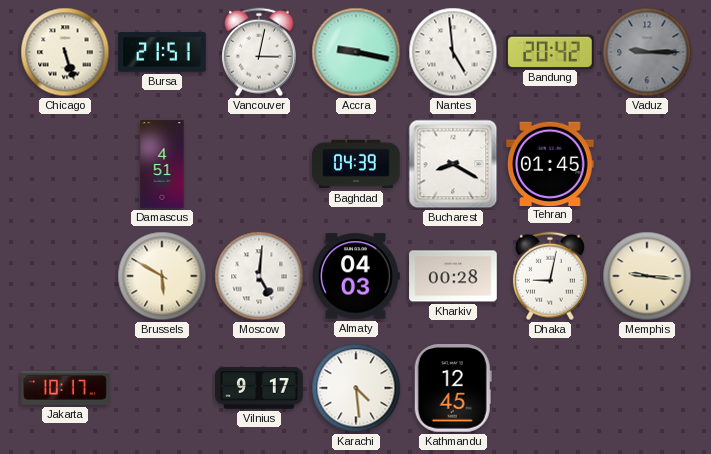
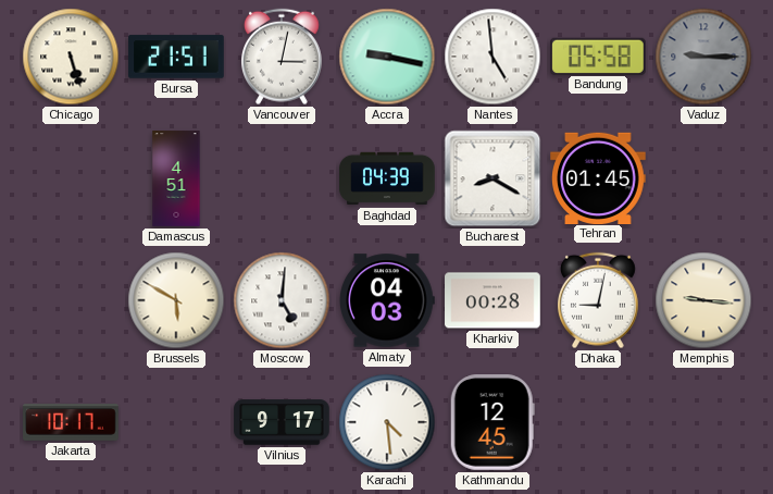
Bandung: 20:42 -> 05:58
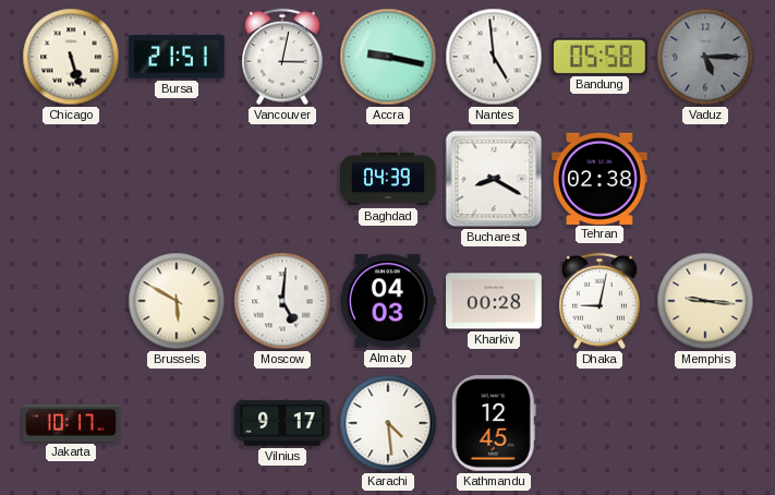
Vaduz: 9:15 -> 5:15
Damascus: 4:51 -> none
Tehran: 01:45 -> 02:38
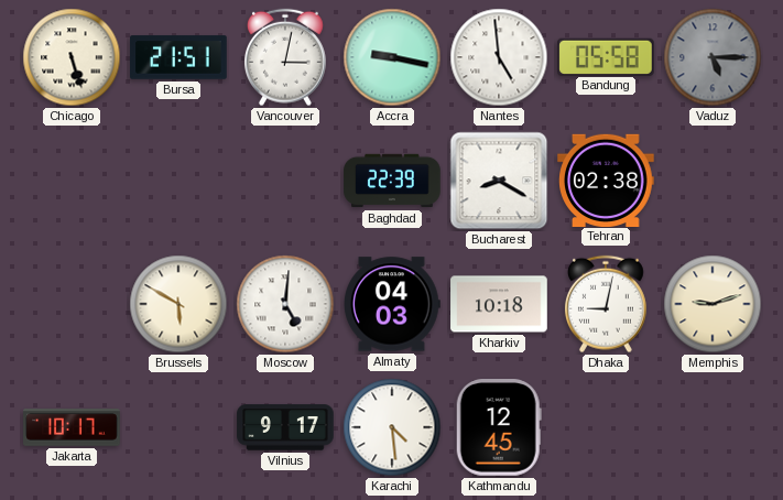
Baghdad: 04:39 -> 22:39
Kharkiv: 00:28 -> 10:18
Memphis: 9:16 -> 9:12
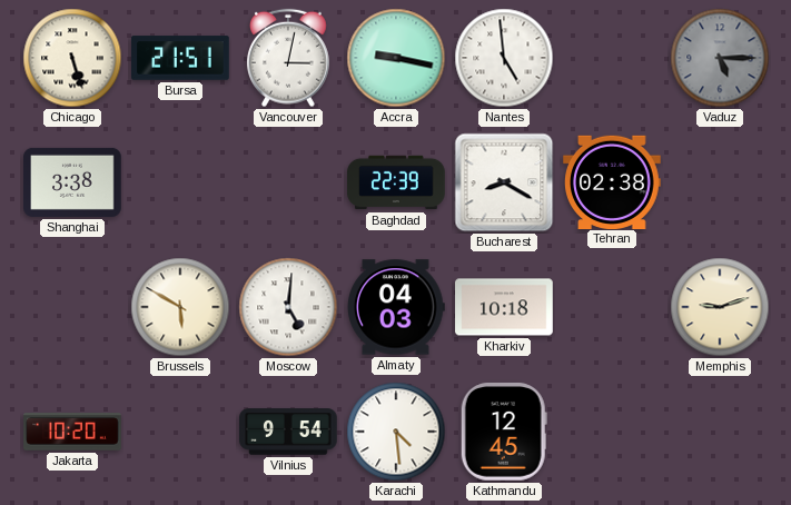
Bandung: 05:58 -> none
Shanghai: none -> 3:38
Dhaka: 9:02 -> none
Jakarta: 10:17 -> 10:20
Vilnius: 9:17 -> 9:54
